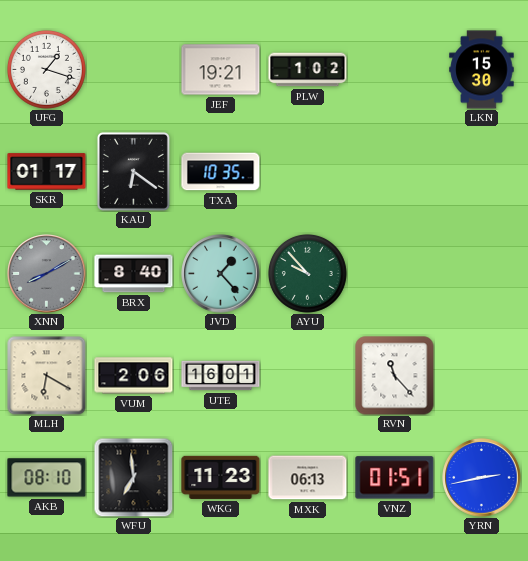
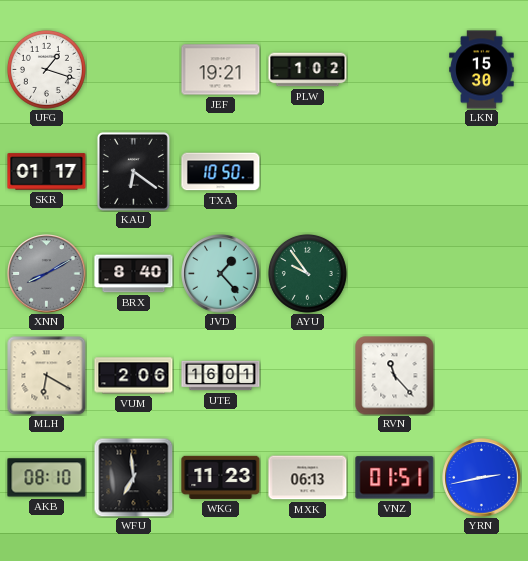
TXA: 10:35 -> 10:50
AYU: 9:53 -> 9:54
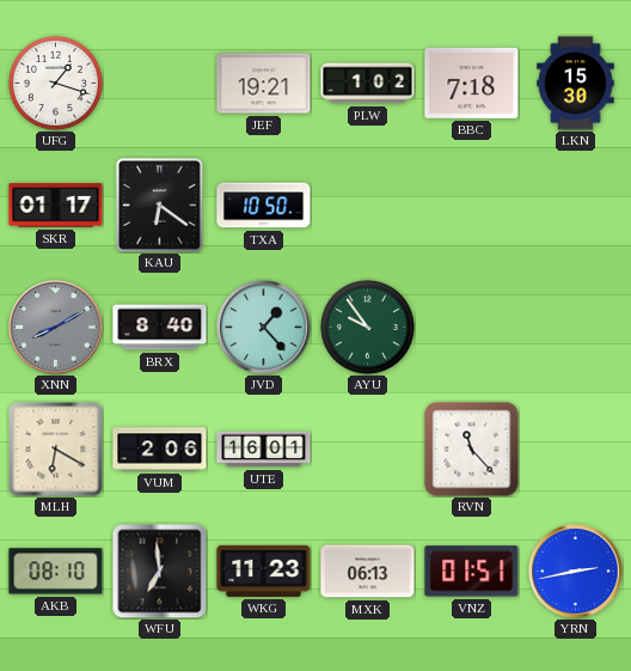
BBC: none -> 7:18
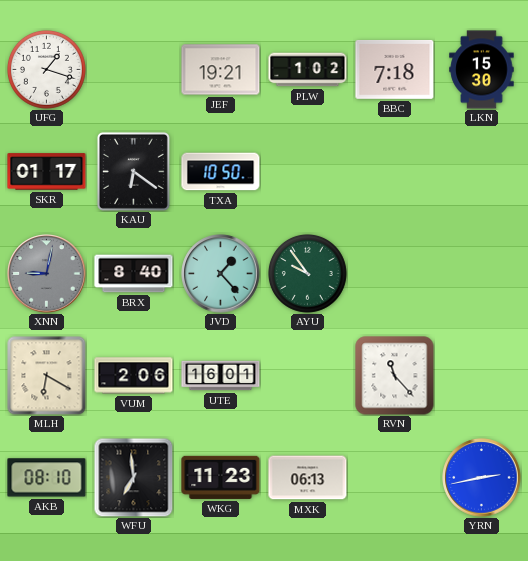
XNN: 8:10 -> 9:02
VNZ: 01:51 -> none
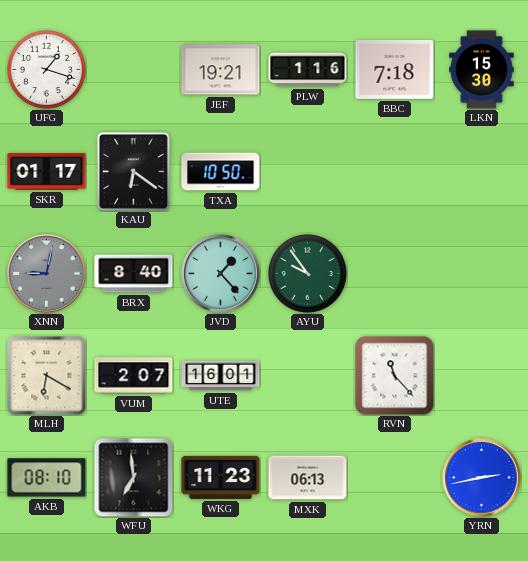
PLW: 1:02 -> 1:16
VUM: 2:06 -> 2:07
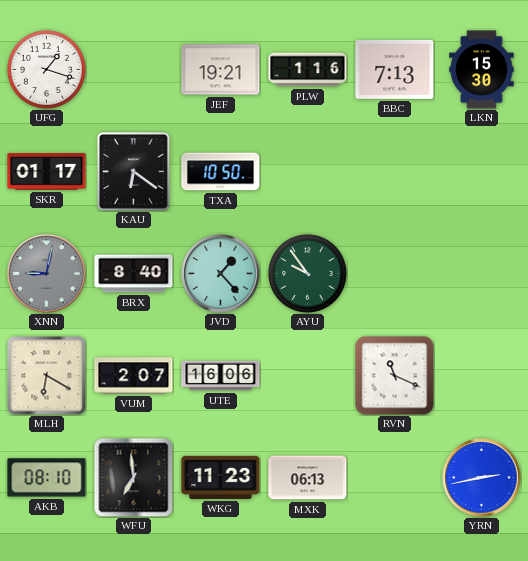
BBC: 7:18 -> 7:13
UTE: 16:01 -> 16:06
RVN: 11:23 -> 11:19
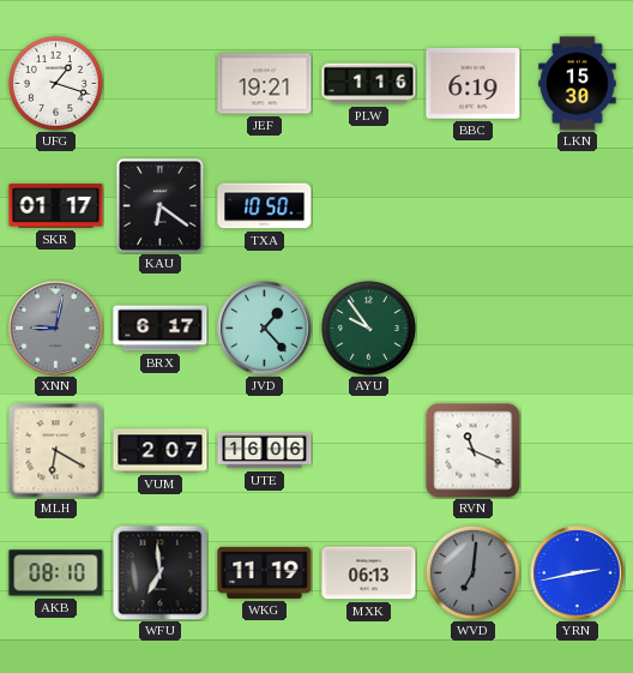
BBC: 7:13 -> 6:19
BRX: 8:40 -> 6:17
WKG: 11:23 -> 11:19
WVD: none -> 7:01
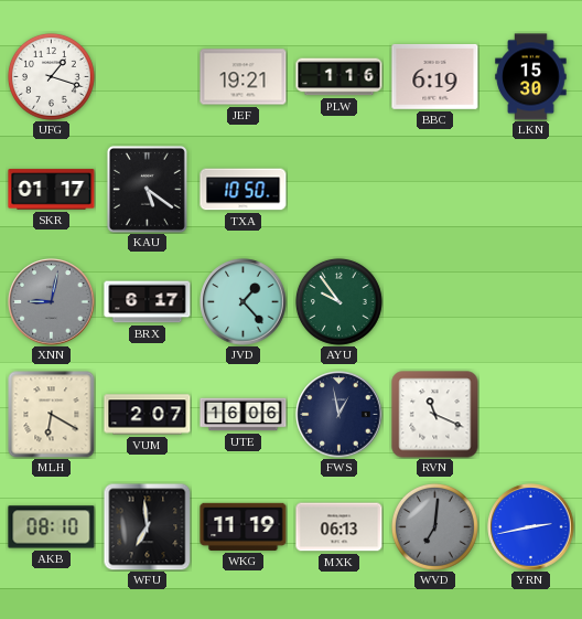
KAU: 6:21 -> 5:21
FWS: none -> 12:58
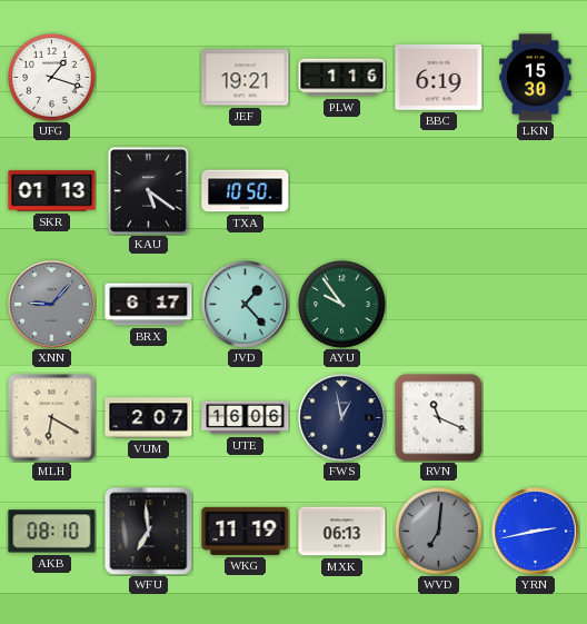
SKR: 01:17 -> 01:13
XNN: 9:02 -> 9:07
